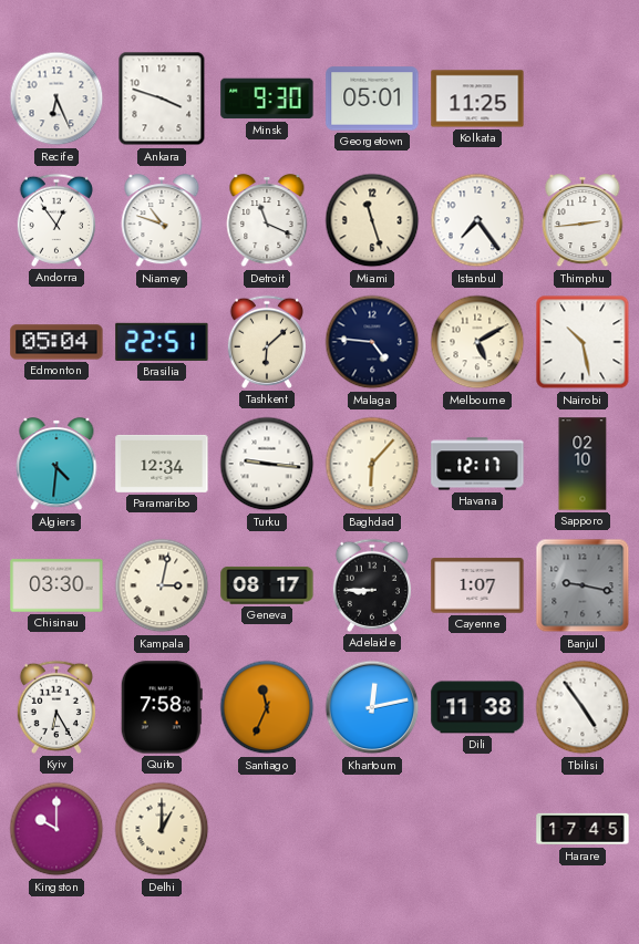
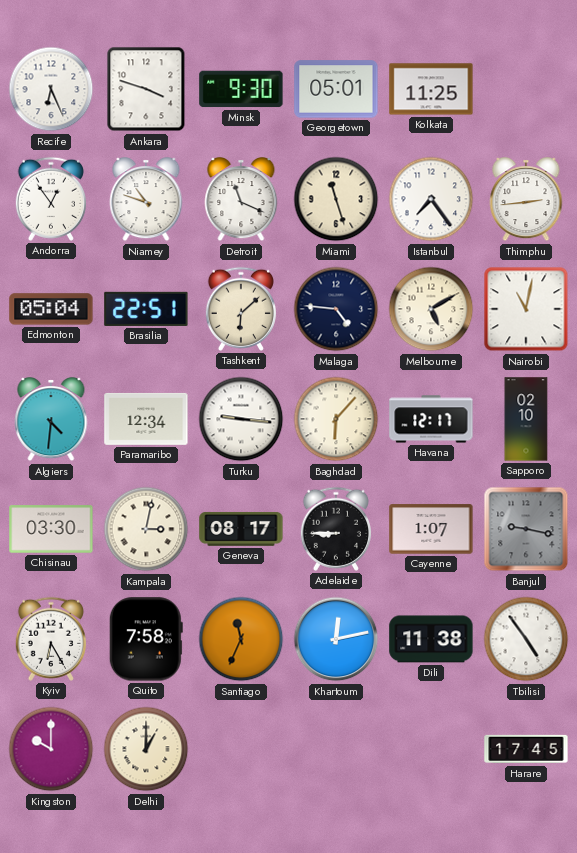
Nairobi: 10:28 -> 11:02
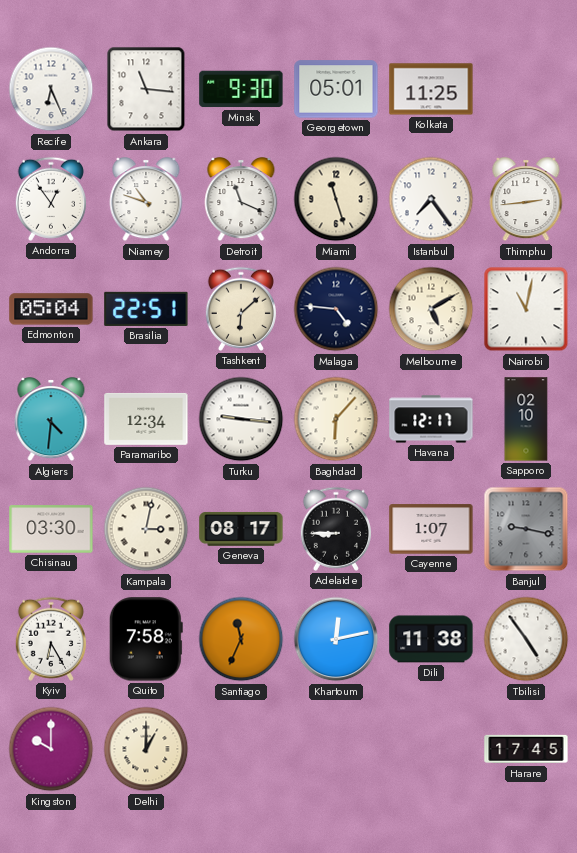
Ankara: 3:48 -> 11:16
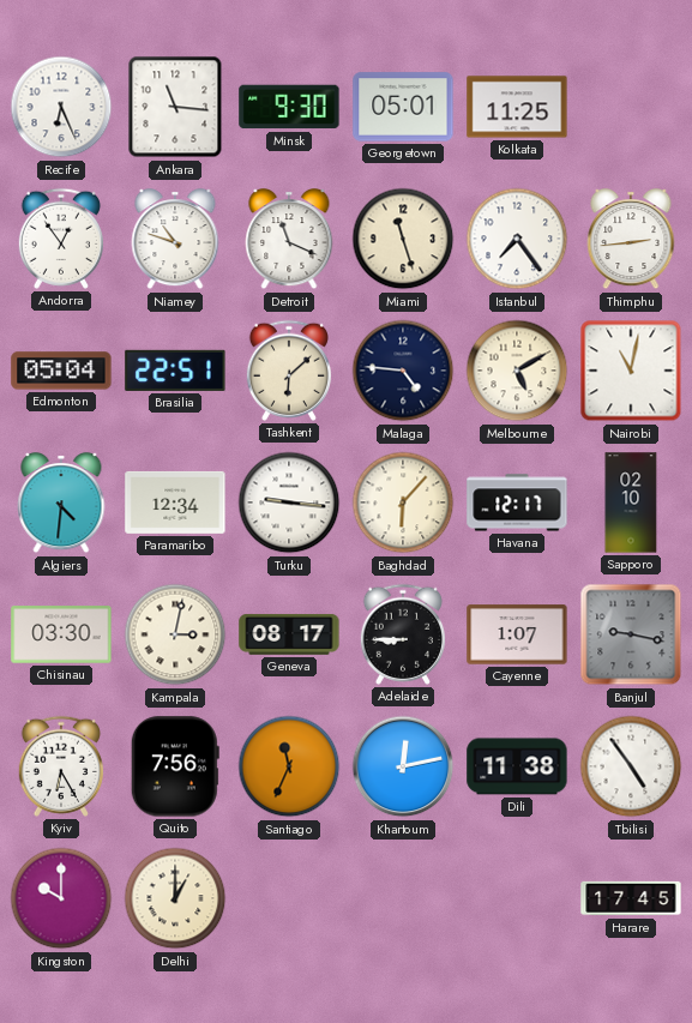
Quito: 7:58 -> 7:56
